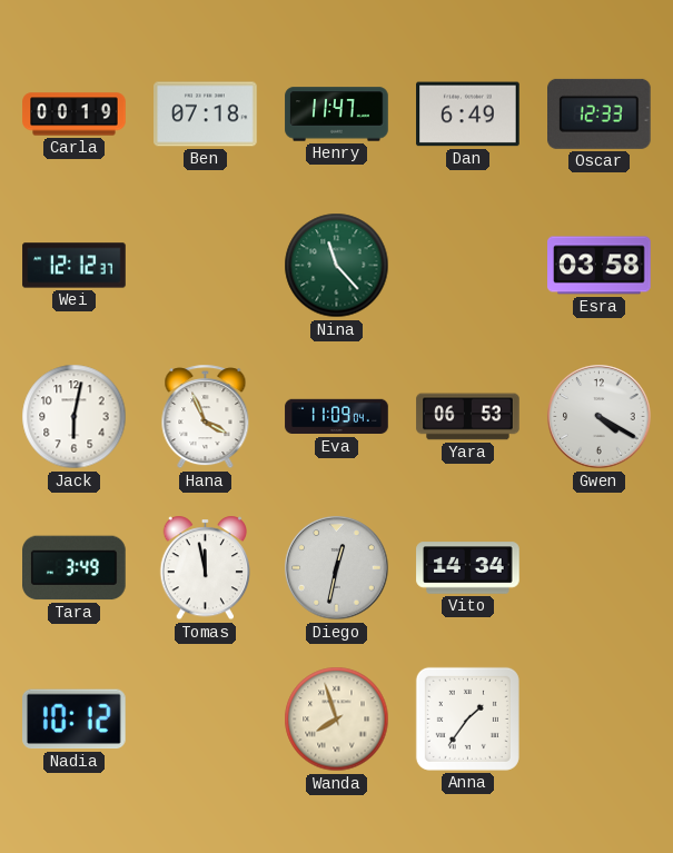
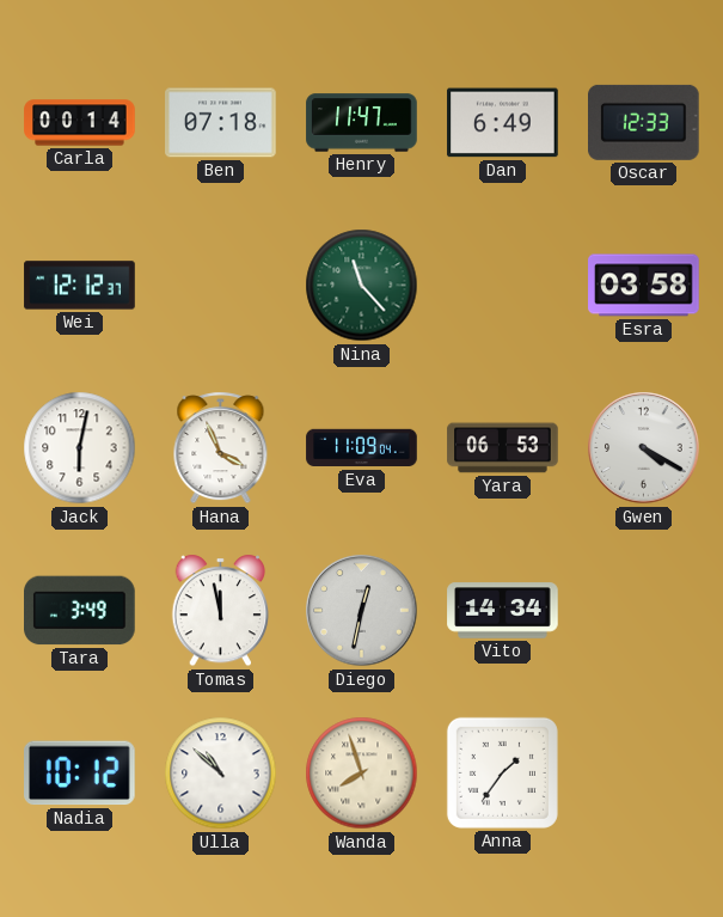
Carla: 00:19 -> 00:14
Ulla: none -> 10:52
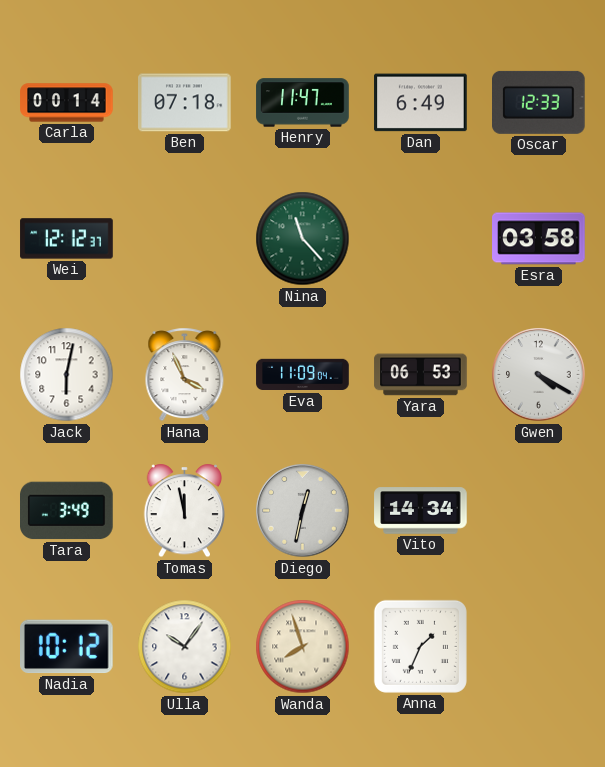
Ulla: 10:52 -> 10:06
Anna: 1:36 -> 1:34
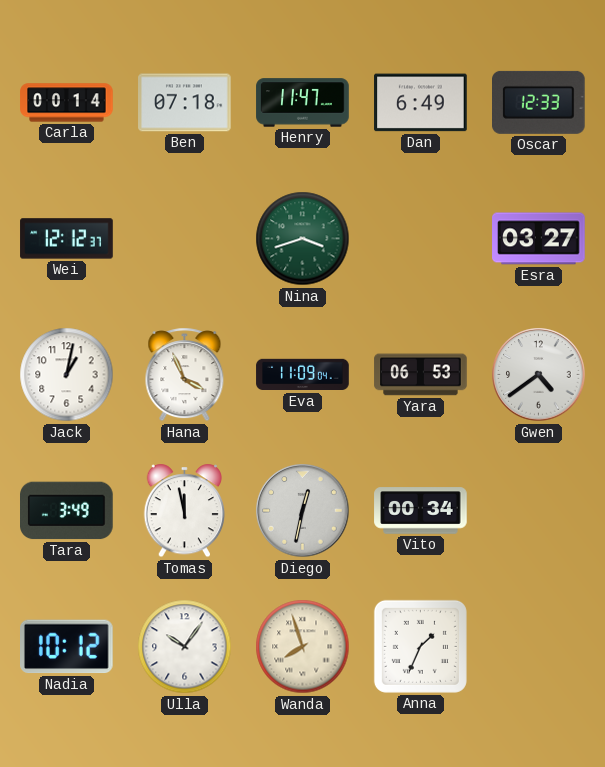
Nina: 11:23 -> 3:42
Esra: 03:58 -> 03:27
Jack: 6:02 -> 1:02
Gwen: 4:20 -> 4:39
Vito: 14:34 -> 00:34
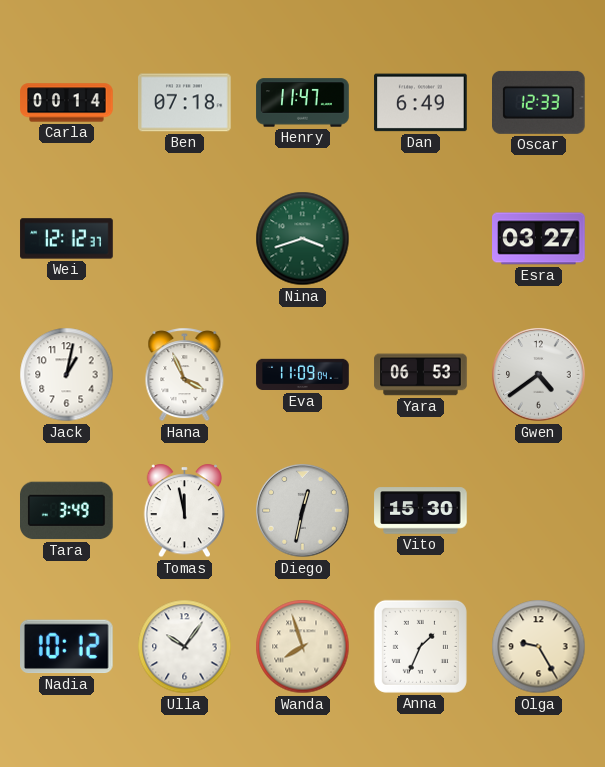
Vito: 00:34 -> 15:30
Olga: none -> 9:25
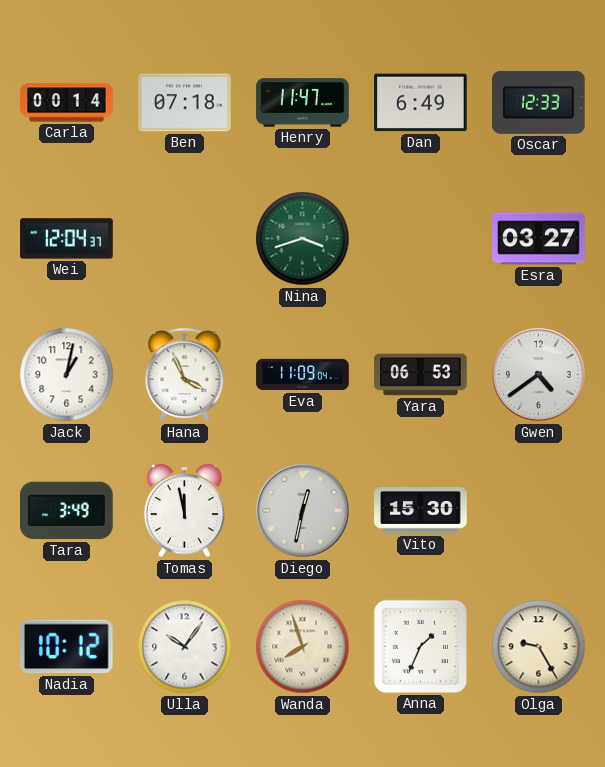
Wei: 12:12 -> 12:04
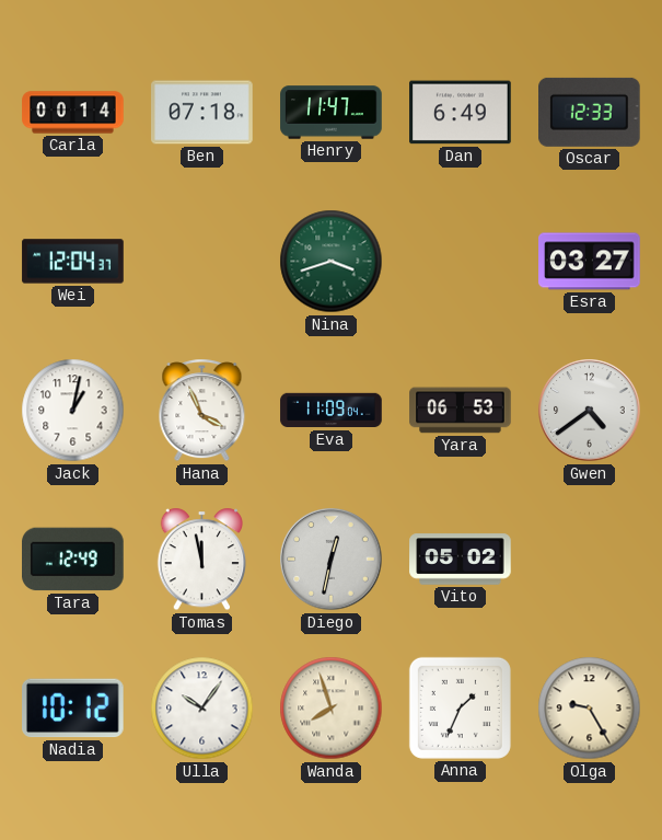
Tara: 3:49 -> 12:49
Vito: 15:30 -> 05:02
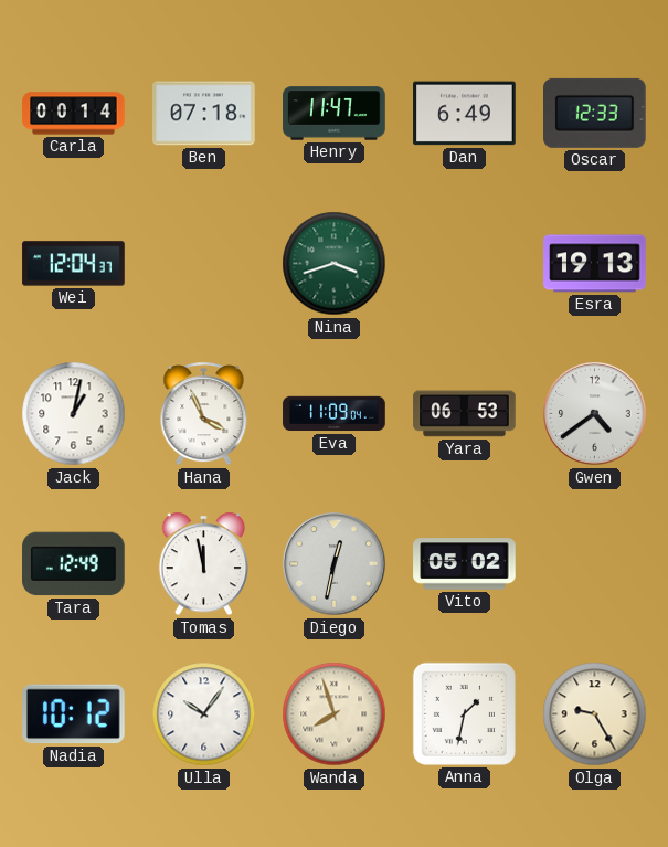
Esra: 03:27 -> 19:13
Anna: 1:34 -> 1:32
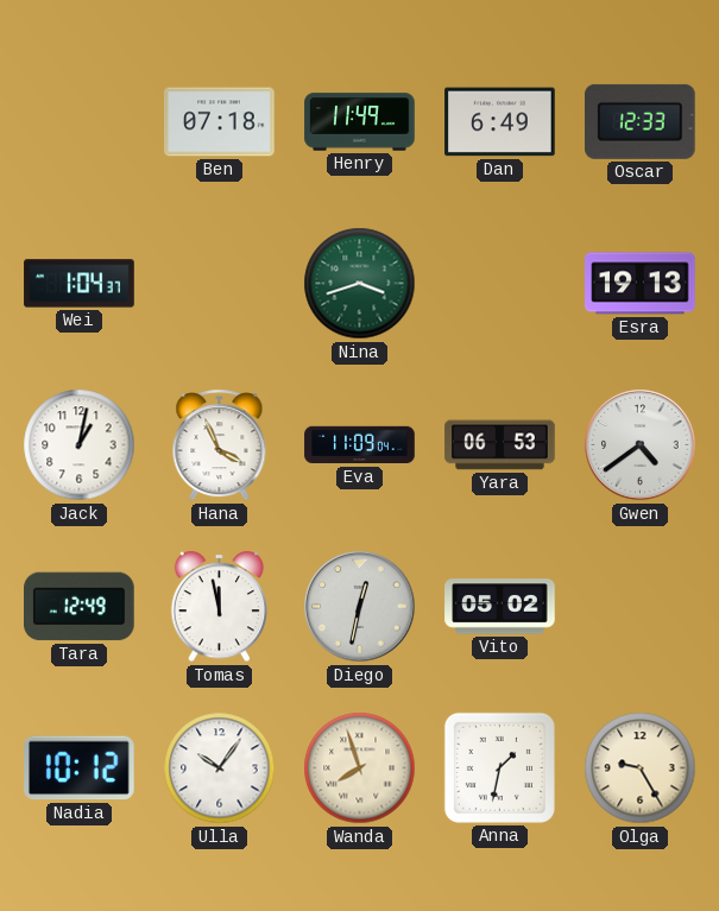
Carla: 00:14 -> none
Henry: 11:47 -> 11:49
Wei: 12:04 -> 1:04
